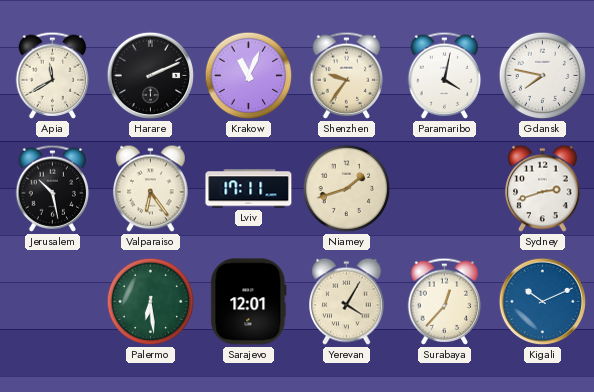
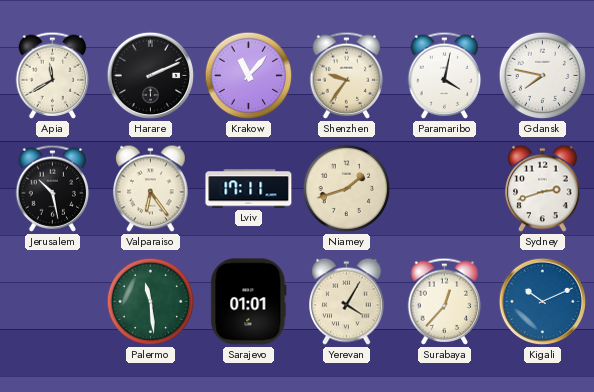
Krakow: 11:04 -> 11:07
Palermo: 6:29 -> 11:29
Sarajevo: 12:01 -> 01:01
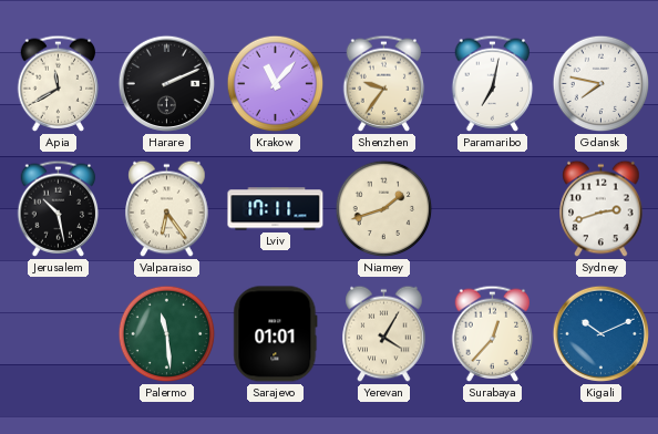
Paramaribo: 4:02 -> 7:02
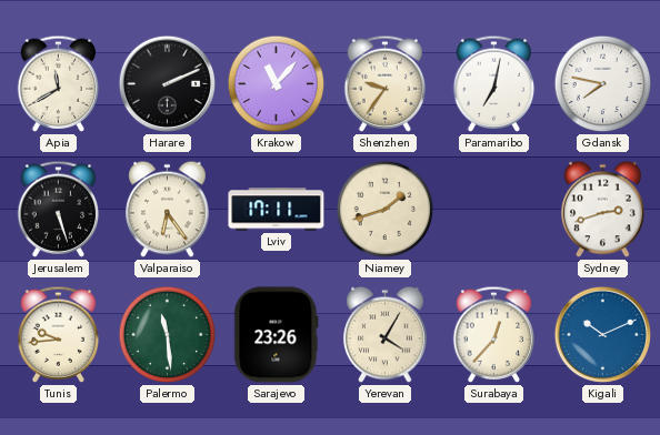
Jerusalem: 10:28 -> 5:27
Tunis: none -> 9:44
Sarajevo: 01:01 -> 23:26
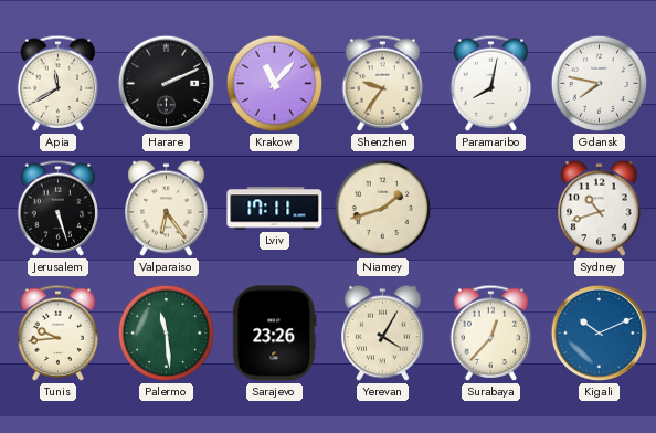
Paramaribo: 7:02 -> 8:02
Sydney: 2:42 -> 10:42
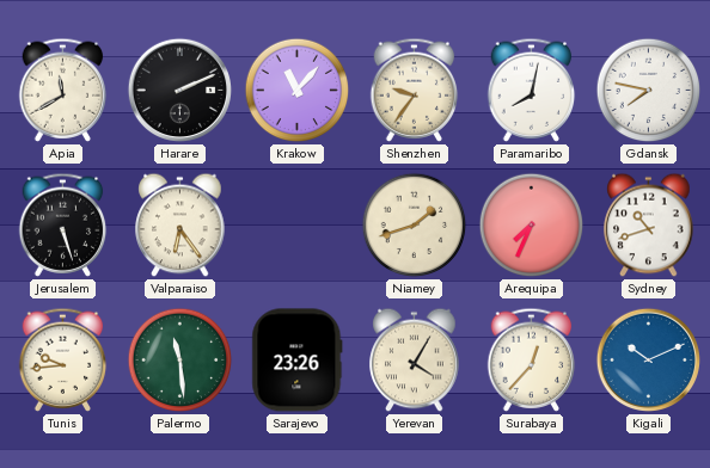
Lviv: 17:11 -> none
Arequipa: none -> 7:34
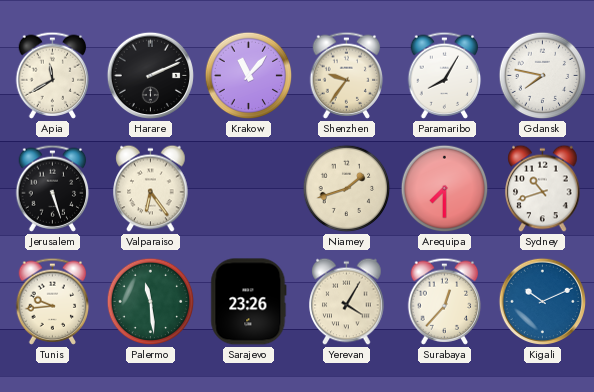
Paramaribo: 8:02 -> 8:05
Arequipa: 7:34 -> 7:30
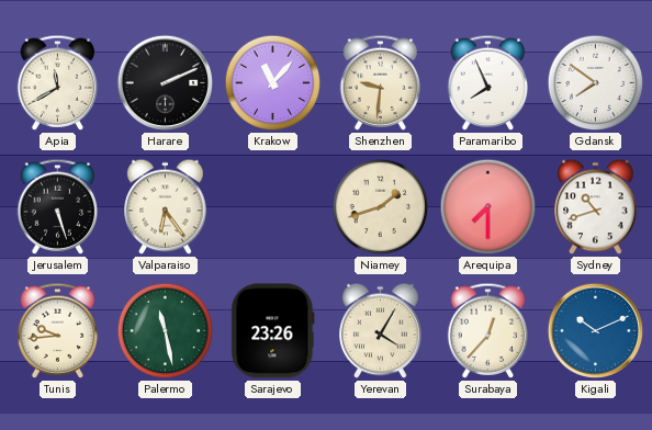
Shenzhen: 9:36 -> 9:31
Paramaribo: 8:05 -> 7:56
Gdansk: 7:47 -> 7:51
Palermo: 11:29 -> 11:28
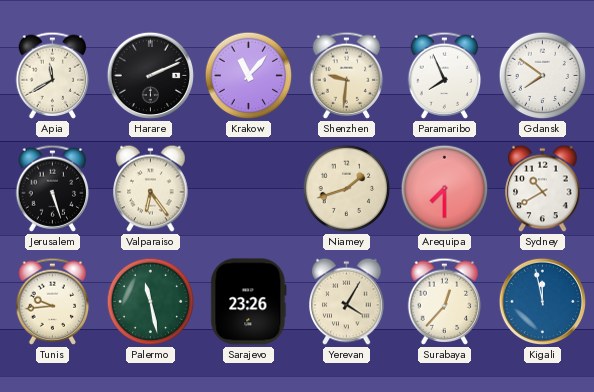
Sydney: 10:42 -> 10:40
Kigali: 10:11 -> 11:58
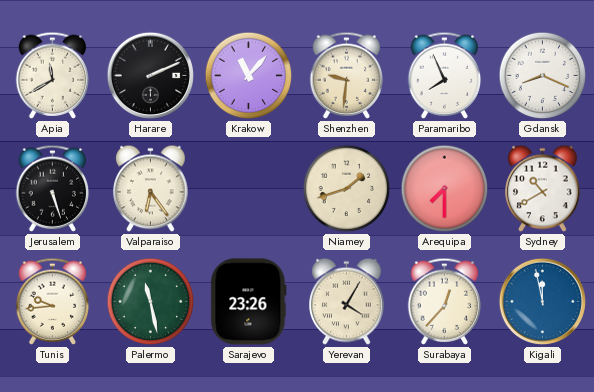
Gdansk: 7:51 -> 8:19
